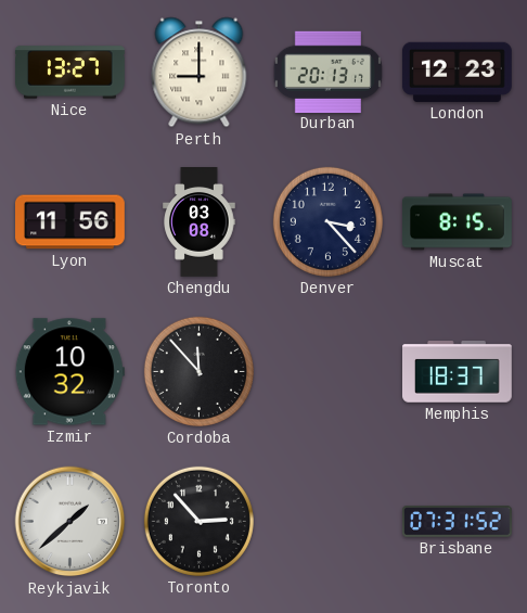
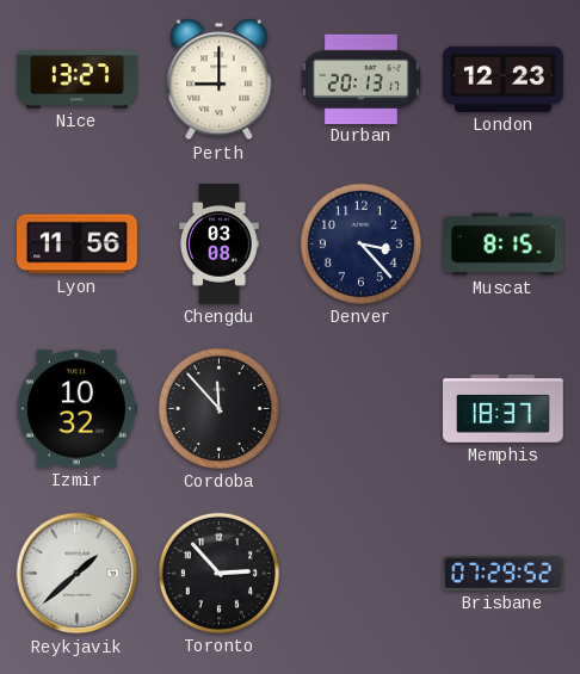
Brisbane: 07:31 -> 07:29
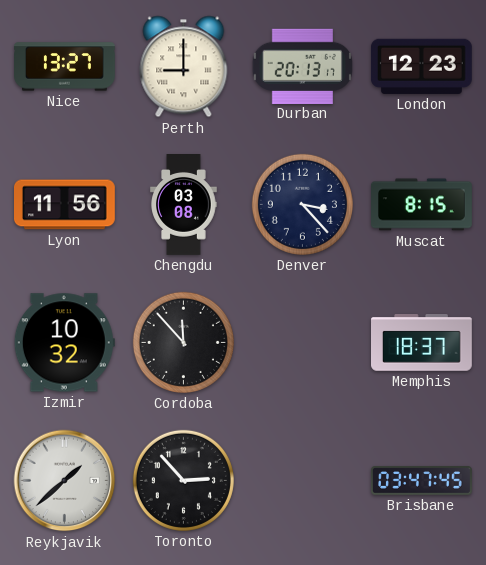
Brisbane: 07:29 -> 03:47
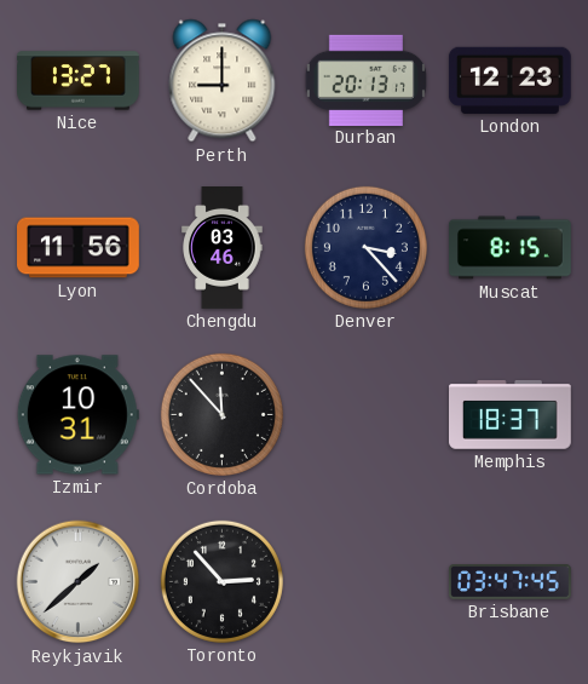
Chengdu: 03:08 -> 03:46
Izmir: 10:32 -> 10:31
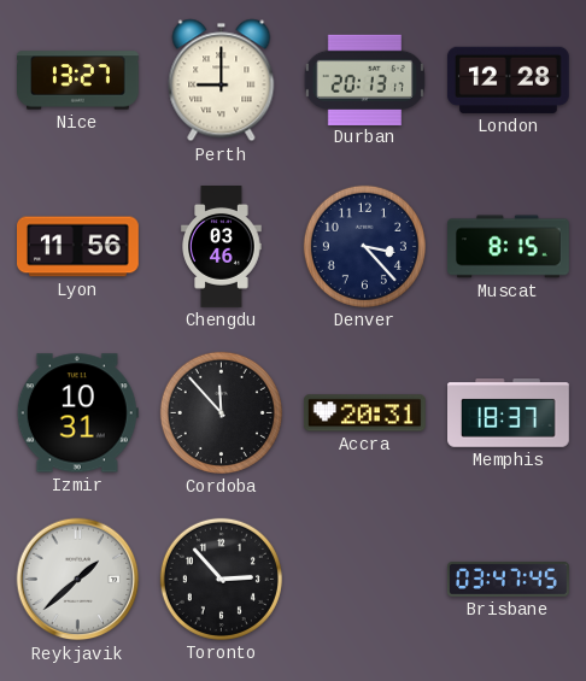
London: 12:23 -> 12:28
Accra: none -> 20:31
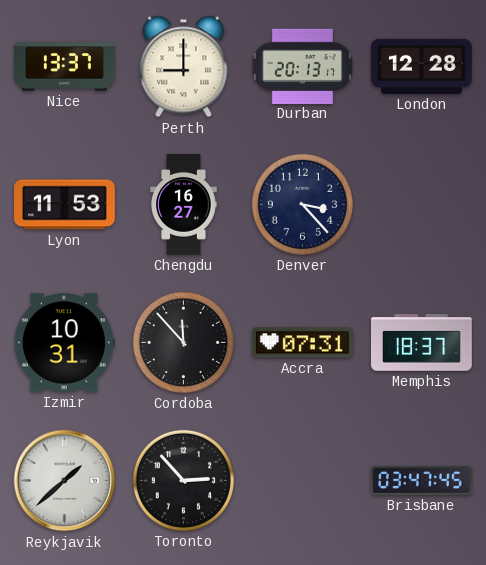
Nice: 13:27 -> 13:37
Lyon: 11:56 -> 11:53
Chengdu: 03:46 -> 16:27
Muscat: 8:15 -> none
Accra: 20:31 -> 07:31
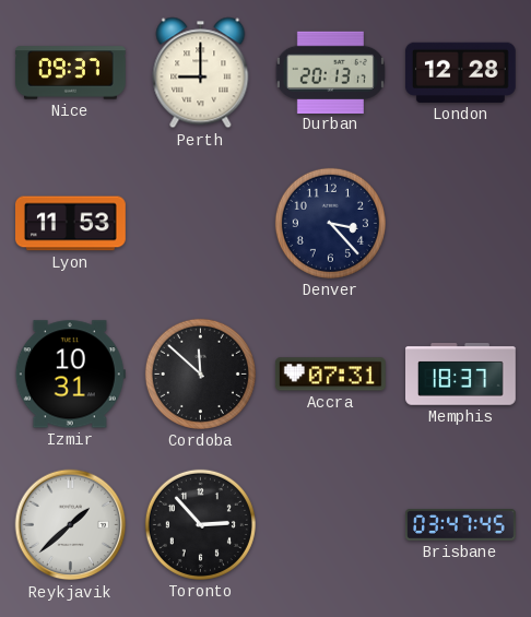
Nice: 13:37 -> 09:37
Chengdu: 16:27 -> none
Cordoba: 11:53 -> 11:52
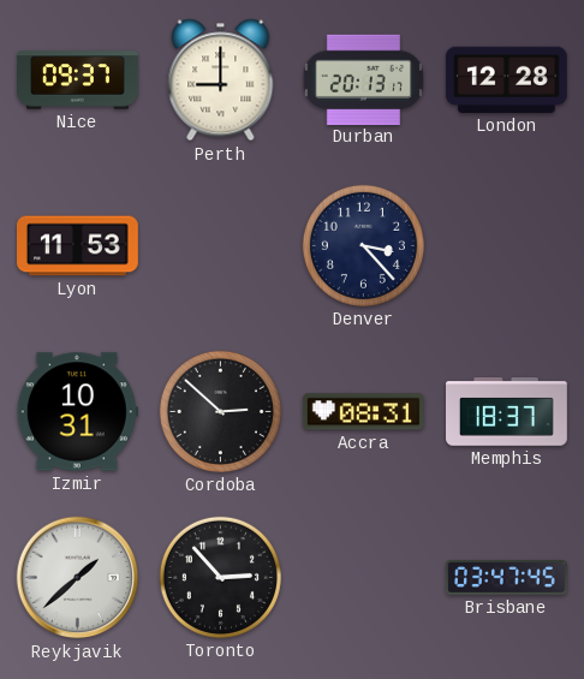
Cordoba: 11:52 -> 2:52
Accra: 07:31 -> 08:31
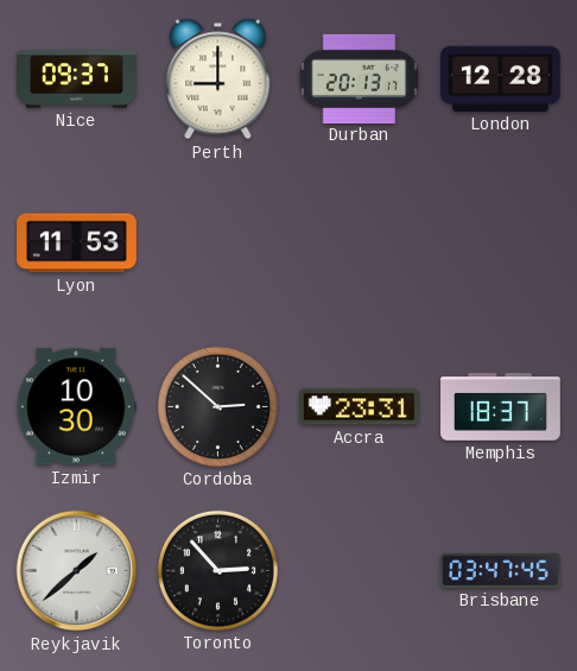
Denver: 3:23 -> none
Izmir: 10:31 -> 10:30
Accra: 08:31 -> 23:31
